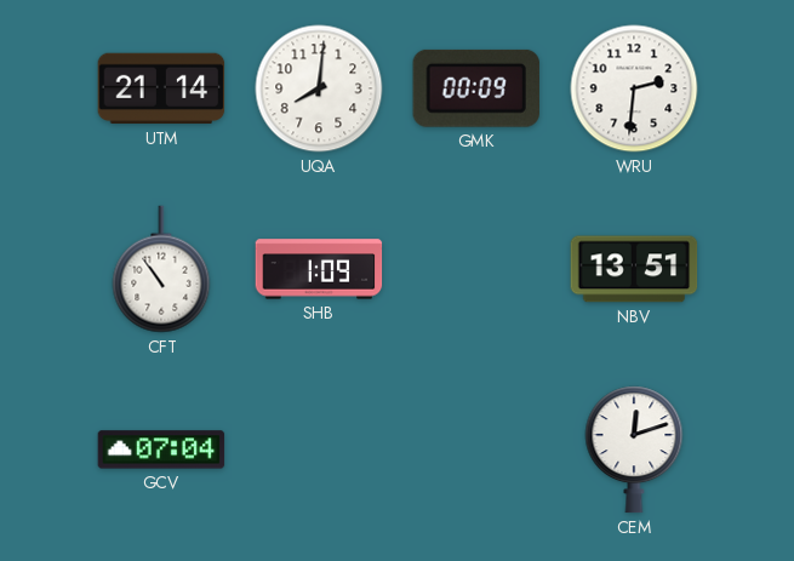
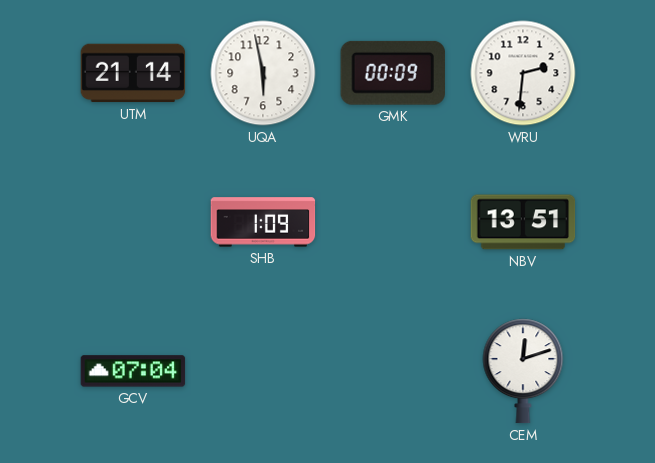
UQA: 8:01 -> 5:58
CFT: 10:54 -> none
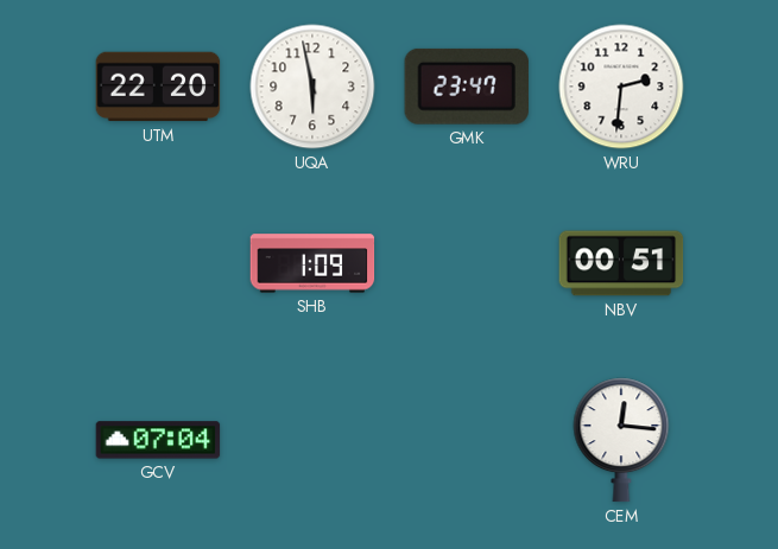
UTM: 21:14 -> 22:20
GMK: 00:09 -> 23:47
NBV: 13:51 -> 00:51
CEM: 12:12 -> 12:16
